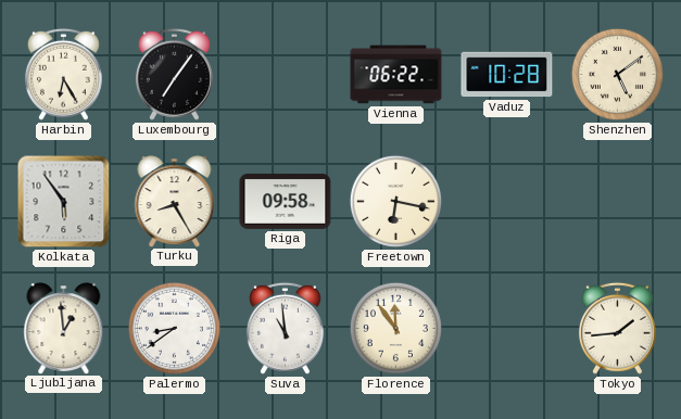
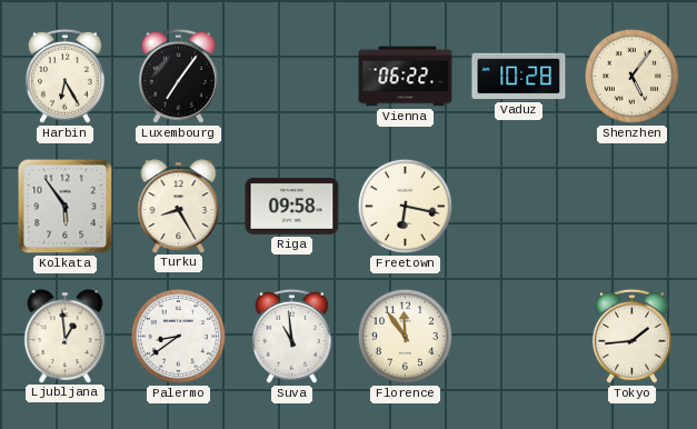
Shenzhen: 5:09 -> 5:06
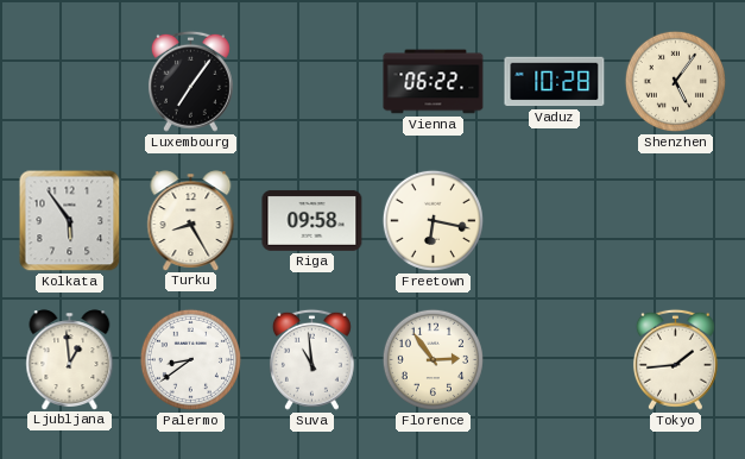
Harbin: 6:25 -> none
Florence: 11:54 -> 2:54
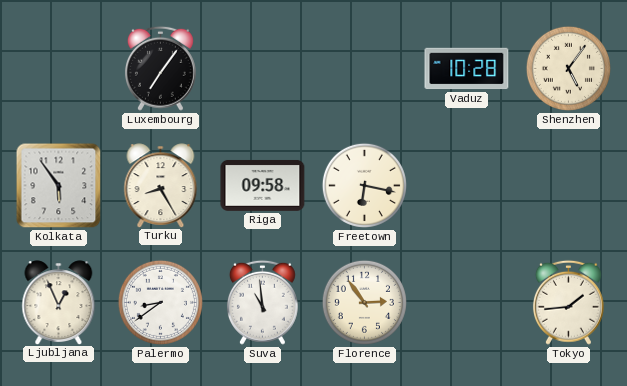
Vienna: 06:22 -> none
Ljubljana: 12:59 -> 12:56
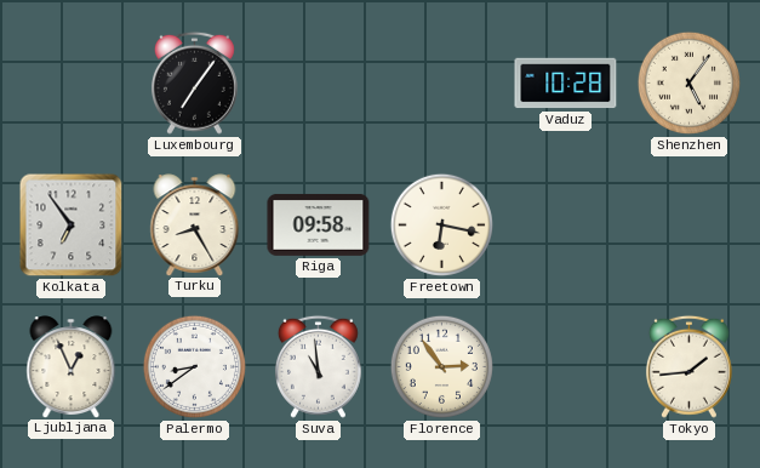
Kolkata: 5:54 -> 6:54
